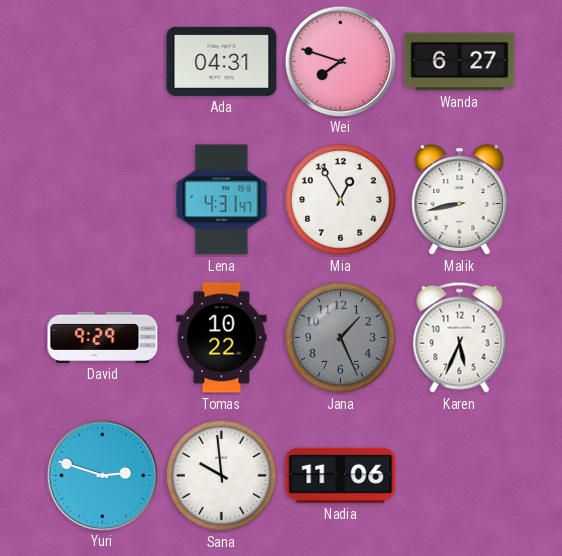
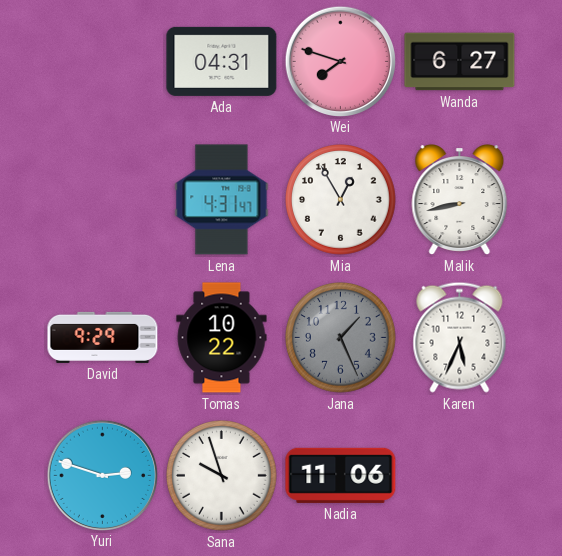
Sana: 9:59 -> 9:57
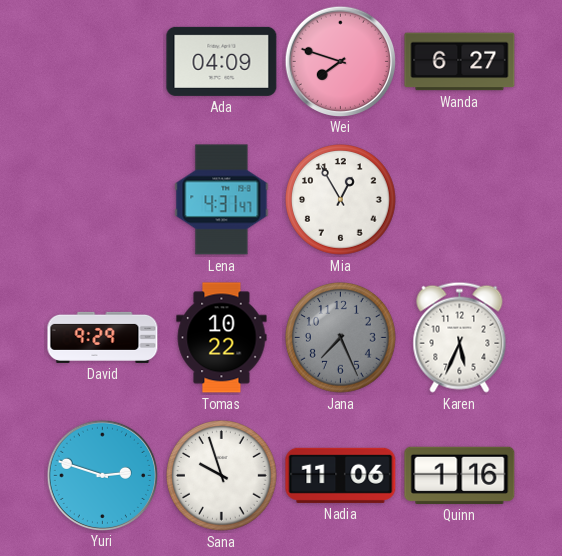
Ada: 04:31 -> 04:09
Malik: 8:43 -> none
Jana: 1:26 -> 7:26
Quinn: none -> 1:16
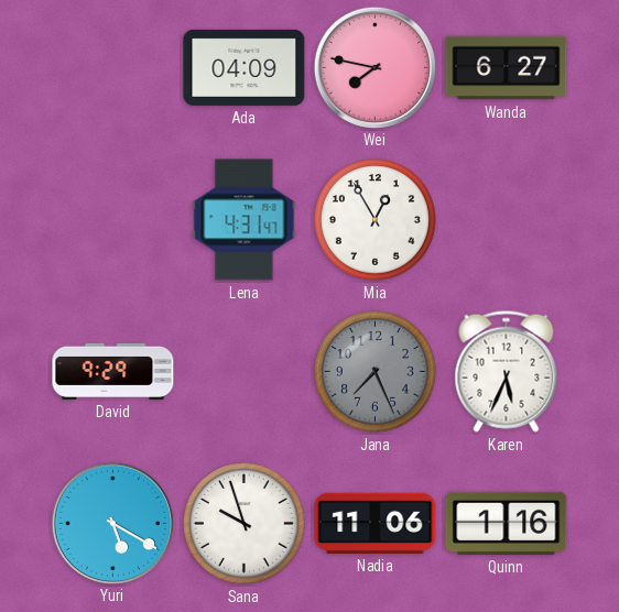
Wei: 7:48 -> 7:47
Tomas: 10:22 -> none
Yuri: 2:48 -> 5:20
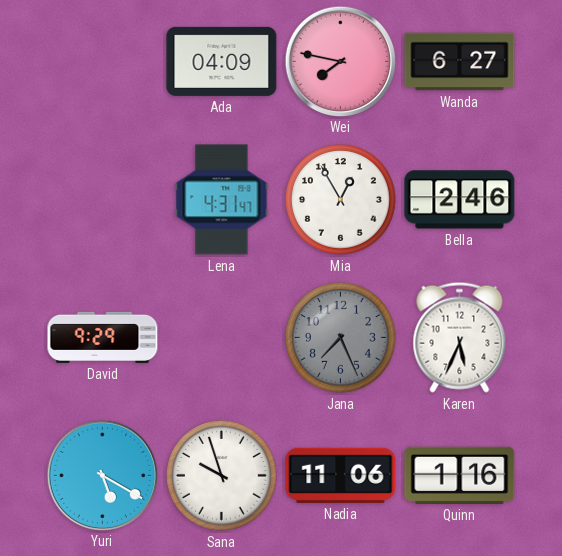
Bella: none -> 2:46
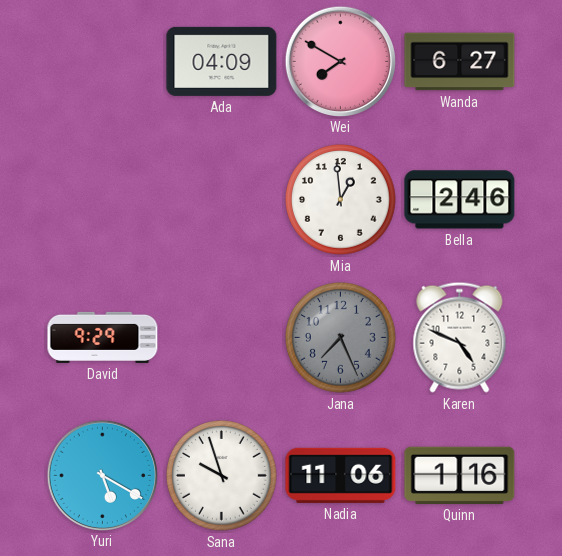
Wei: 7:47 -> 7:50
Lena: 4:31 -> none
Mia: 12:55 -> 12:59
Karen: 5:34 -> 4:49
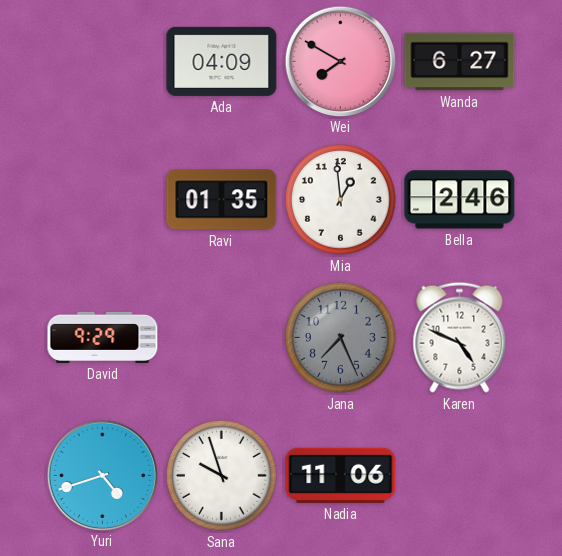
Ravi: none -> 01:35
Yuri: 5:20 -> 4:42
Quinn: 1:16 -> none
